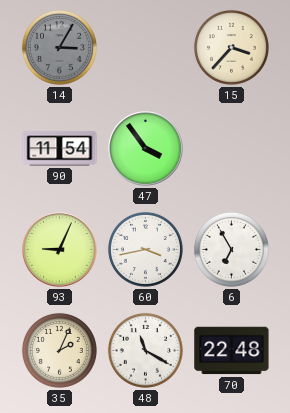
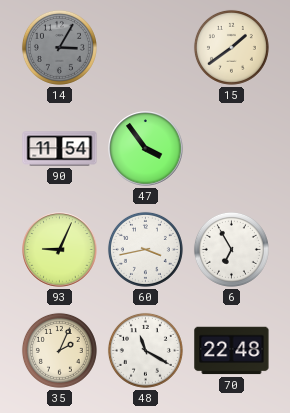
15: 3:37 -> 1:39
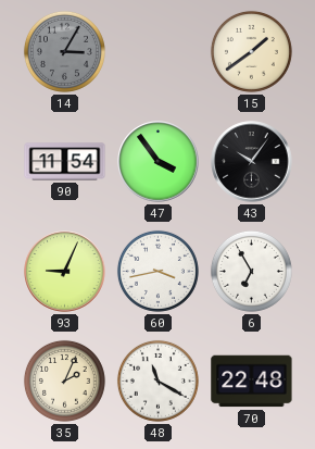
43: none -> 10:06
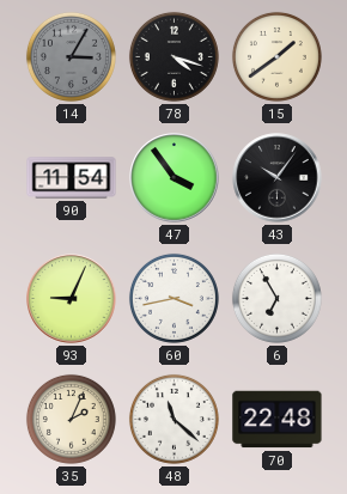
78: none -> 4:18
48: 11:20 -> 11:22
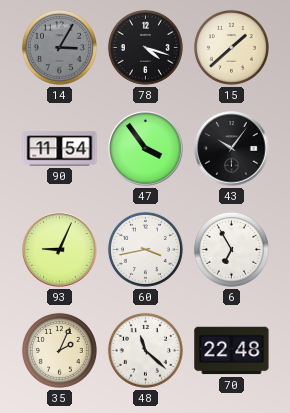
15: 1:39 -> 1:38
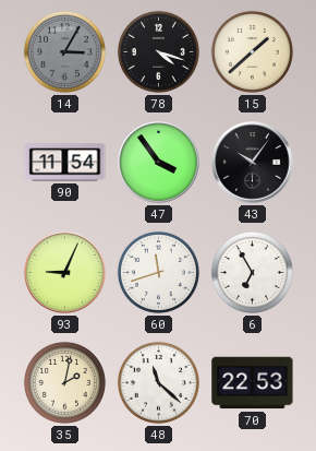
60: 3:43 -> 11:42
35: 2:04 -> 2:02
70: 22:48 -> 22:53
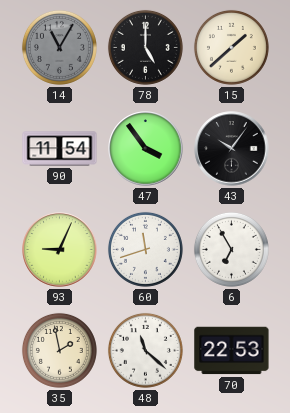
14: 3:05 -> 11:05
78: 4:18 -> 5:00
35: 2:02 -> 1:58
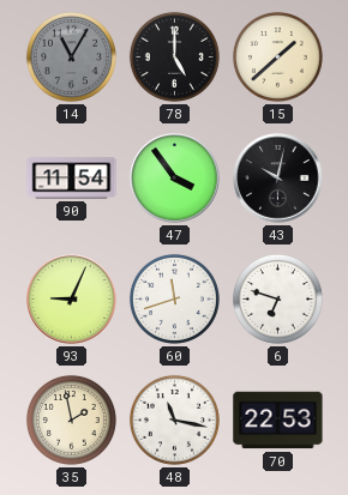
43: 10:06 -> 10:02
6: 6:55 -> 6:48
48: 11:22 -> 11:17
